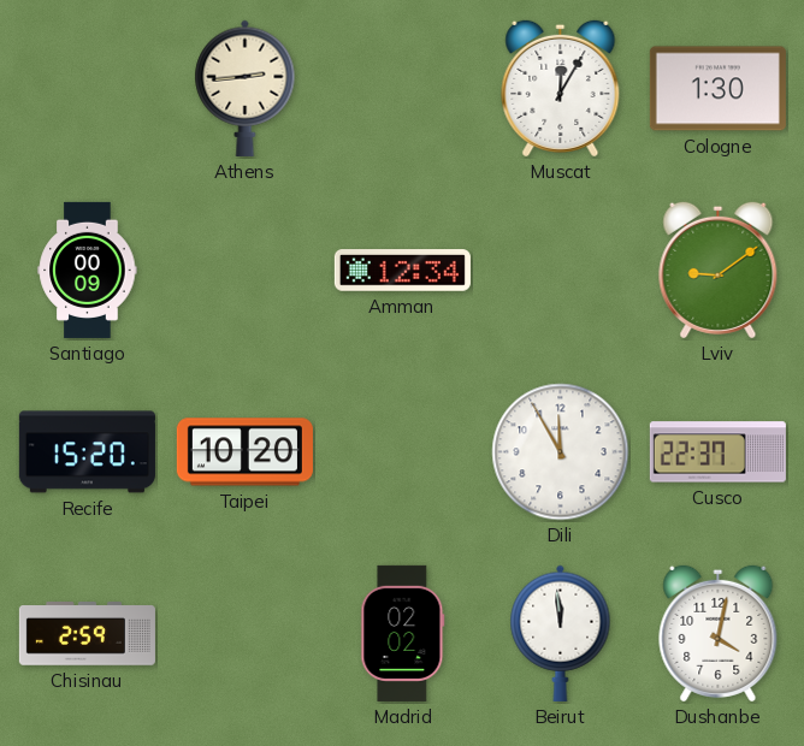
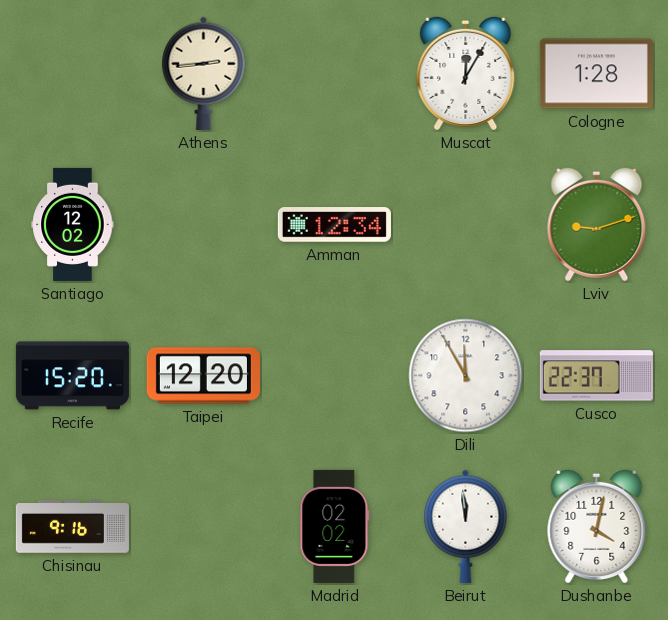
Cologne: 1:30 -> 1:28
Santiago: 00:09 -> 12:02
Lviv: 9:09 -> 9:12
Taipei: 10:20 -> 12:20
Chisinau: 2:59 -> 9:16
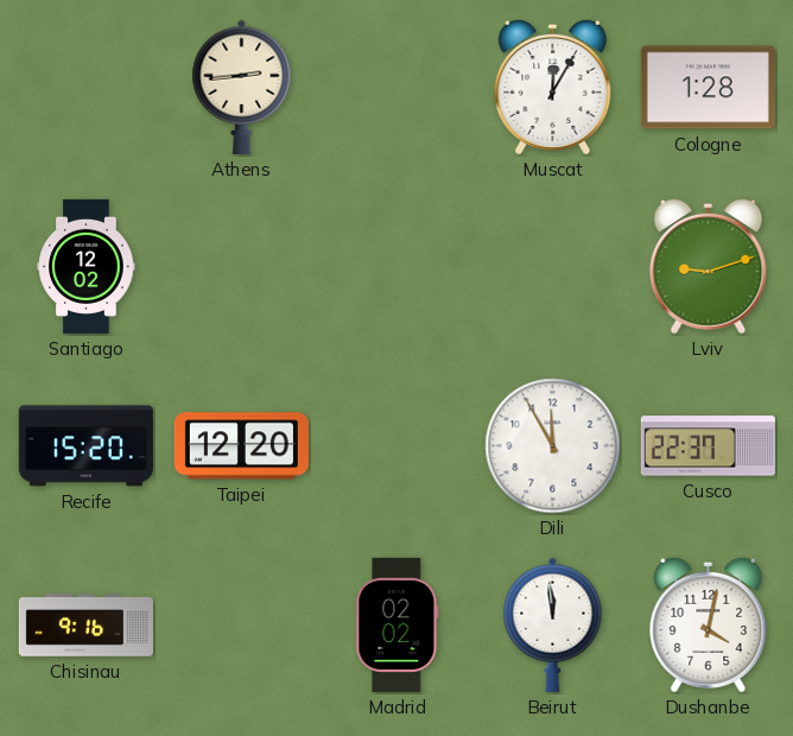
Amman: 12:34 -> none
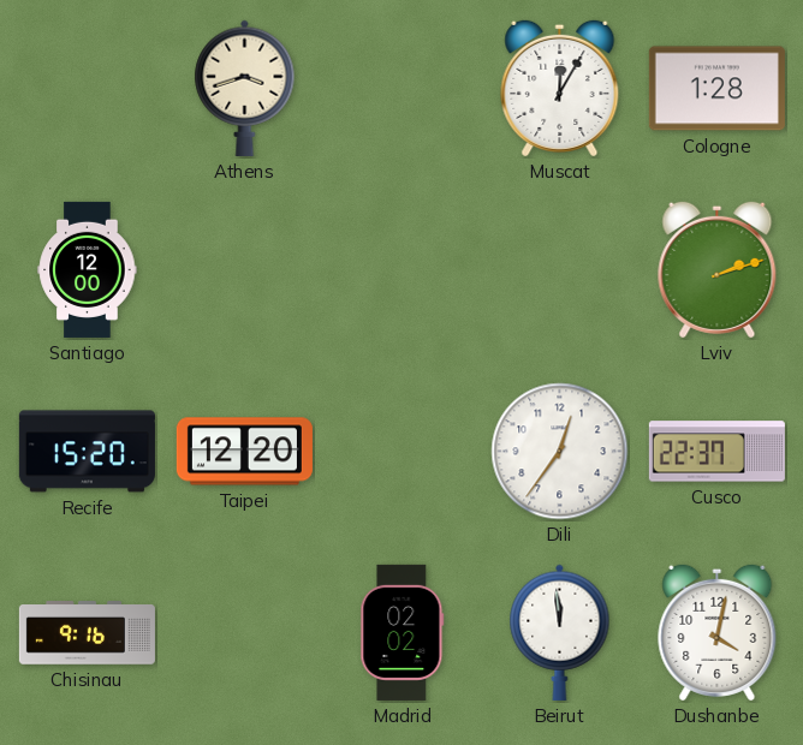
Athens: 2:44 -> 3:42
Santiago: 12:02 -> 12:00
Lviv: 9:12 -> 2:12
Dili: 11:55 -> 12:36
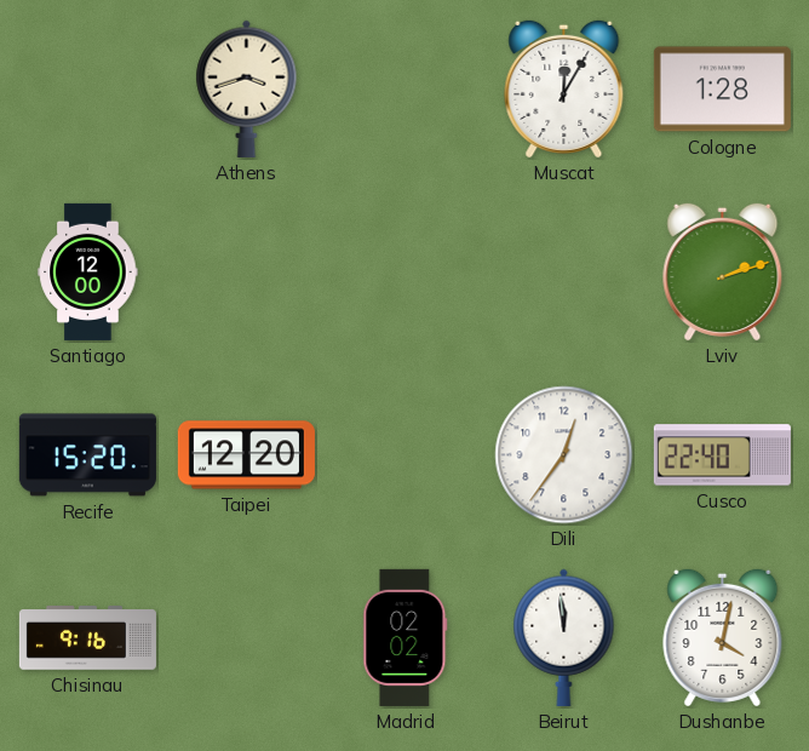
Cusco: 22:37 -> 22:40
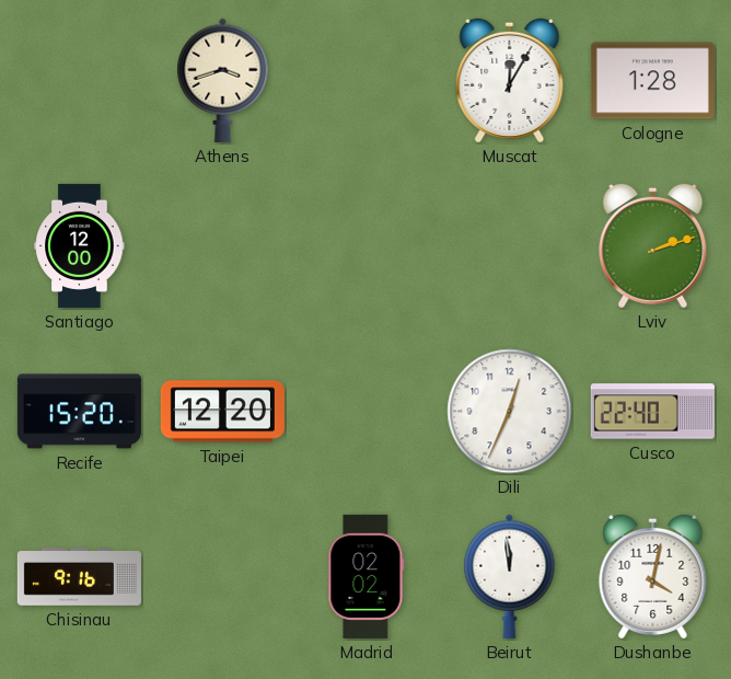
Dili: 12:36 -> 12:34
